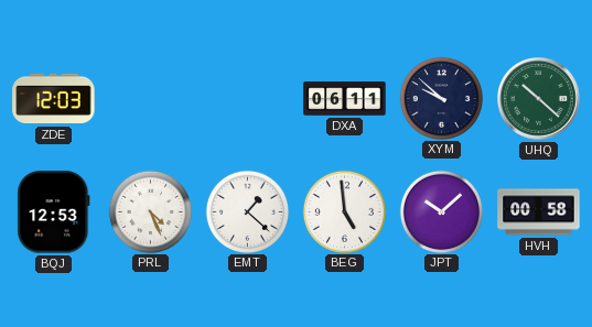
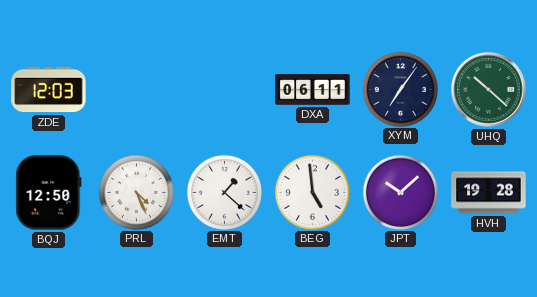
XYM: 9:52 -> 7:06
BQJ: 12:53 -> 12:50
HVH: 00:58 -> 19:28
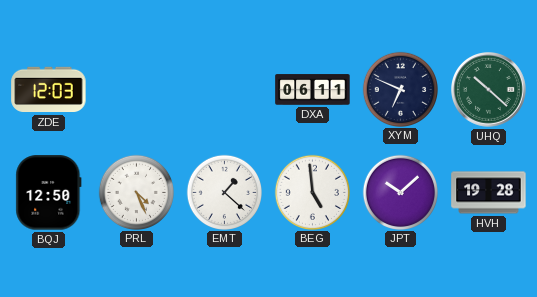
XYM: 7:06 -> 6:49
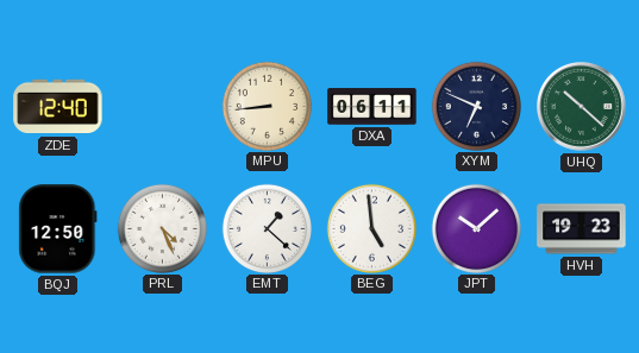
ZDE: 12:03 -> 12:40
MPU: none -> 8:44
HVH: 19:28 -> 19:23
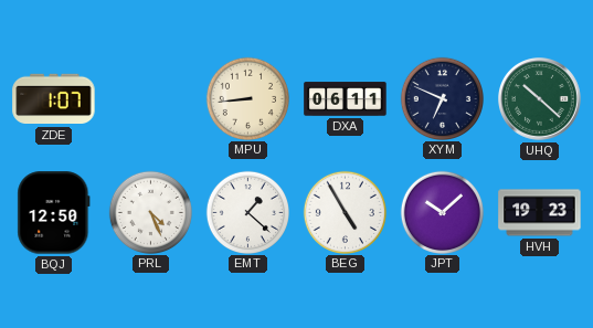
ZDE: 12:40 -> 1:07
BEG: 4:59 -> 4:55
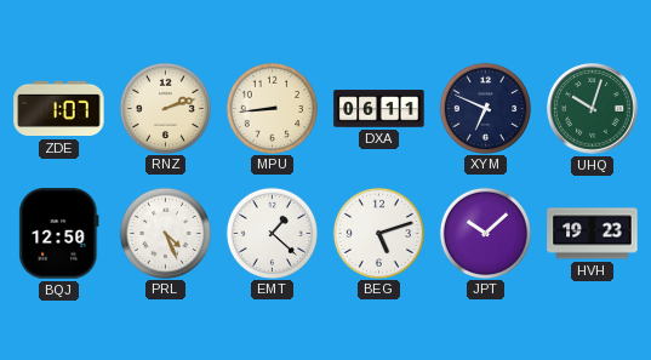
RNZ: none -> 2:12
UHQ: 10:22 -> 10:03
BEG: 4:55 -> 5:12
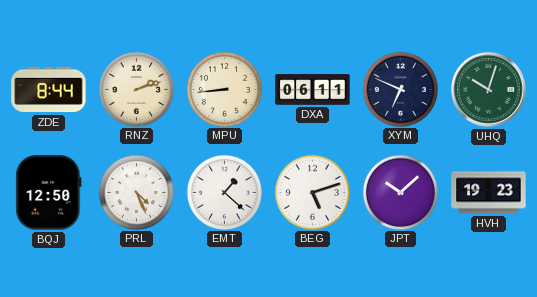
ZDE: 1:07 -> 8:44
